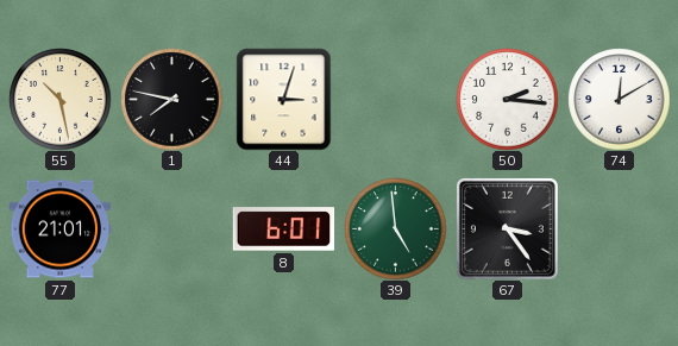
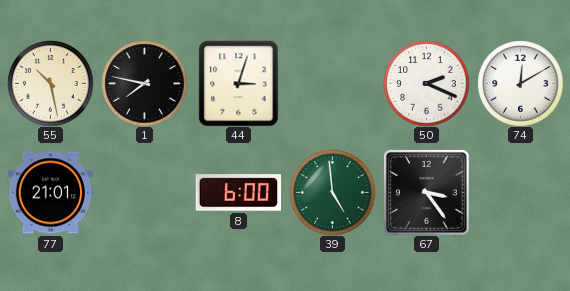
50: 2:16 -> 2:19
8: 6:01 -> 6:00
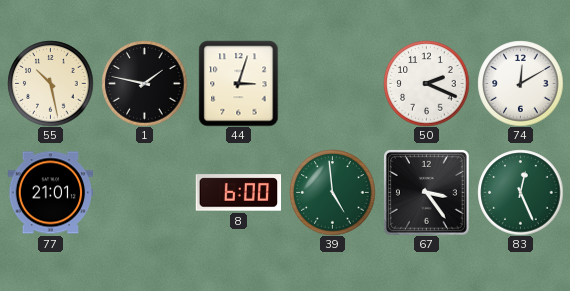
1: 7:47 -> 1:47
83: none -> 12:26
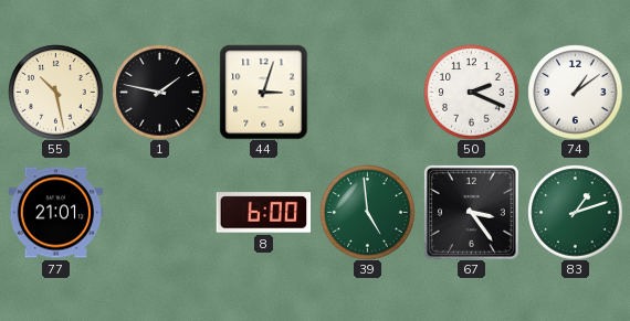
74: 12:10 -> 1:09
83: 12:26 -> 1:12
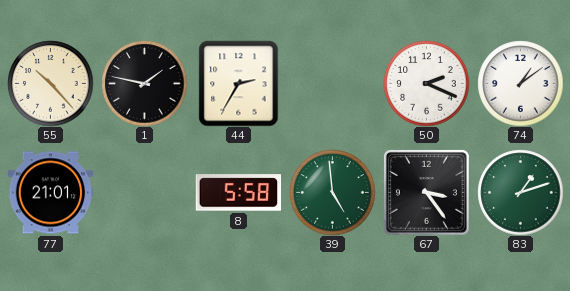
55: 10:28 -> 10:23
44: 3:03 -> 2:35
8: 6:00 -> 5:58
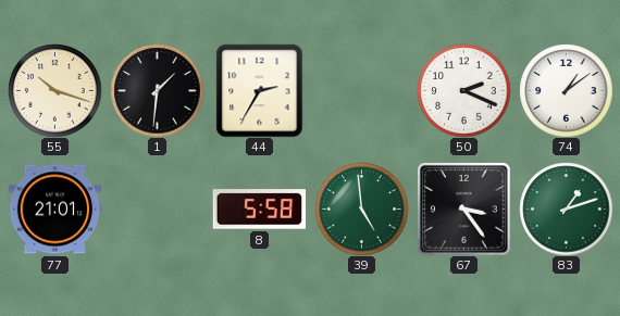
55: 10:23 -> 10:18
1: 1:47 -> 1:31
